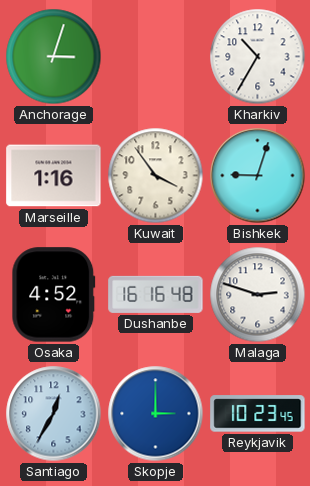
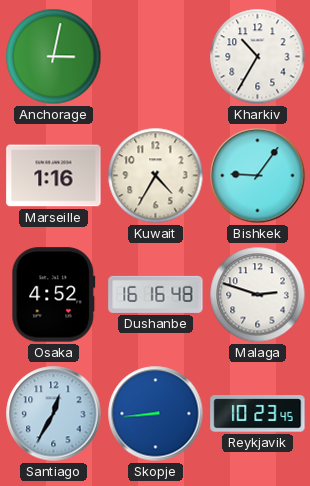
Anchorage: 3:03 -> 3:02
Kuwait: 3:54 -> 4:35
Bishkek: 9:03 -> 9:06
Skopje: 3:00 -> 8:44
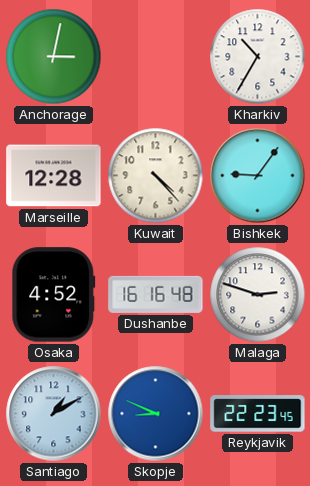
Marseille: 1:16 -> 12:28
Kuwait: 4:35 -> 4:23
Santiago: 12:35 -> 1:10
Skopje: 8:44 -> 8:49
Reykjavik: 10:23 -> 22:23
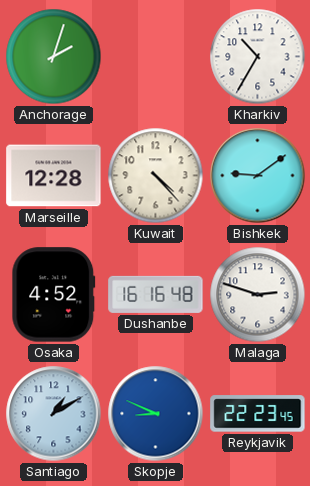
Anchorage: 3:02 -> 2:03
Bishkek: 9:06 -> 9:09
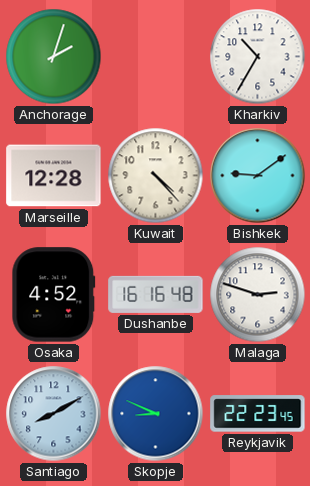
Santiago: 1:10 -> 8:10
